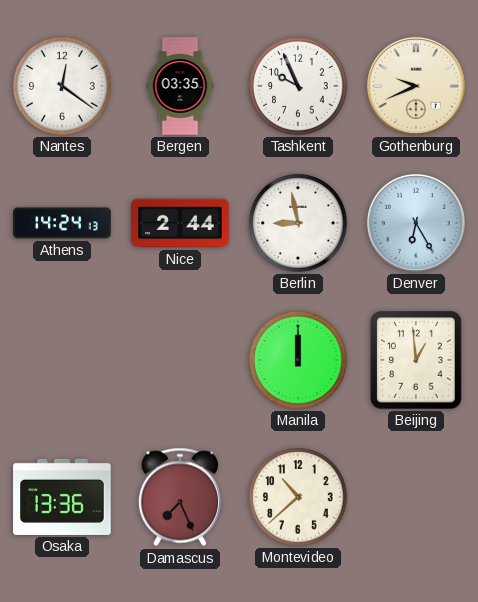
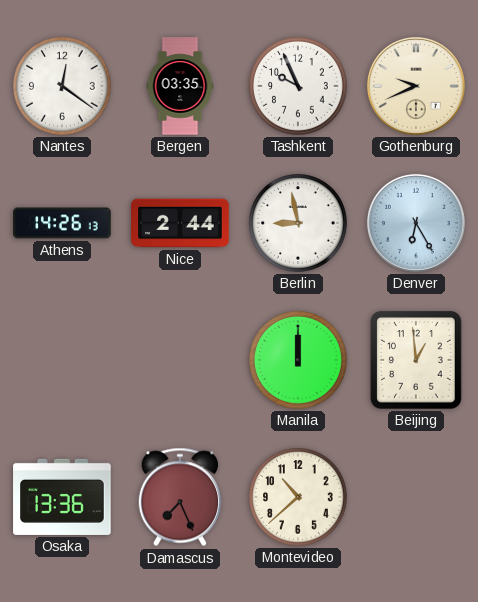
Athens: 14:24 -> 14:26
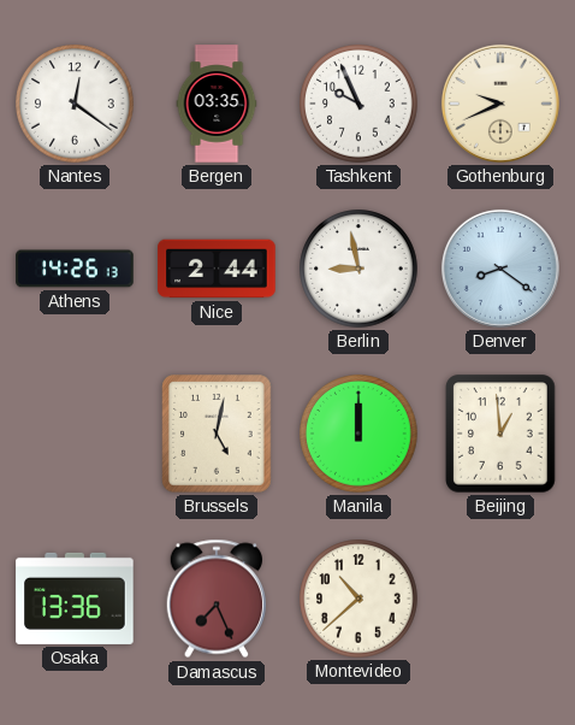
Denver: 6:25 -> 8:21
Brussels: none -> 5:02
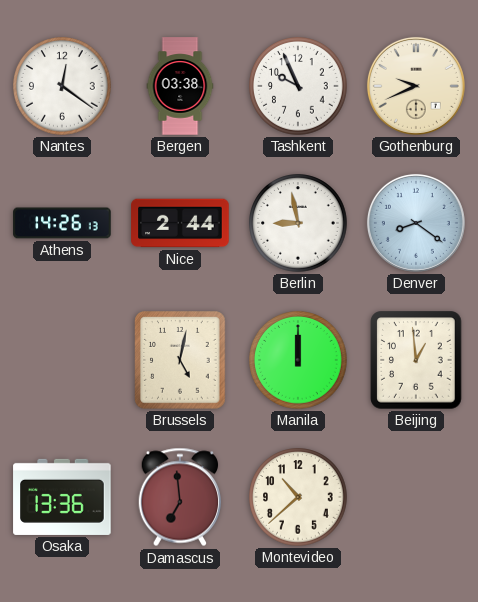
Bergen: 03:35 -> 03:38
Damascus: 7:26 -> 6:59
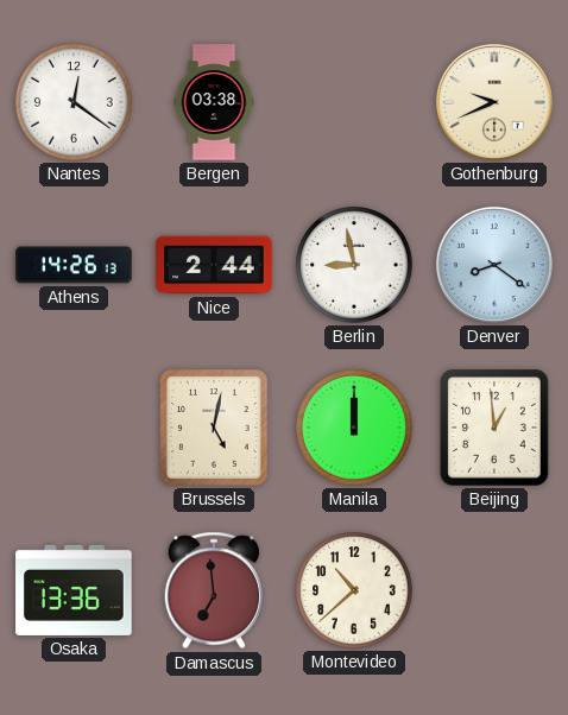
Tashkent: 9:56 -> none
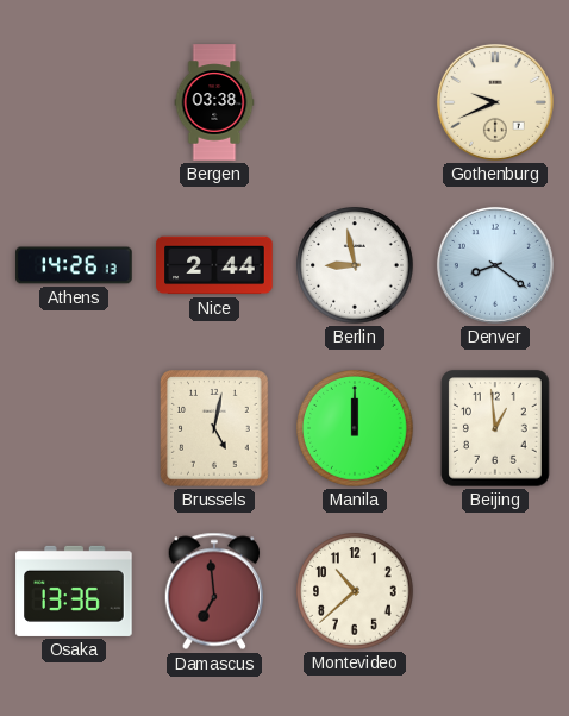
Nantes: 12:21 -> none
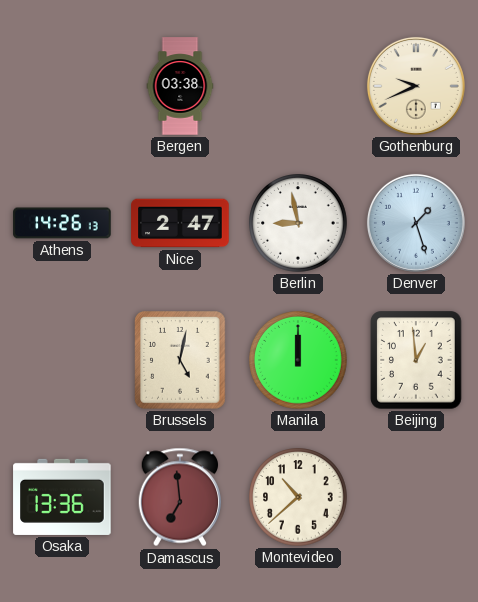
Nice: 2:44 -> 2:47
Denver: 8:21 -> 1:27
